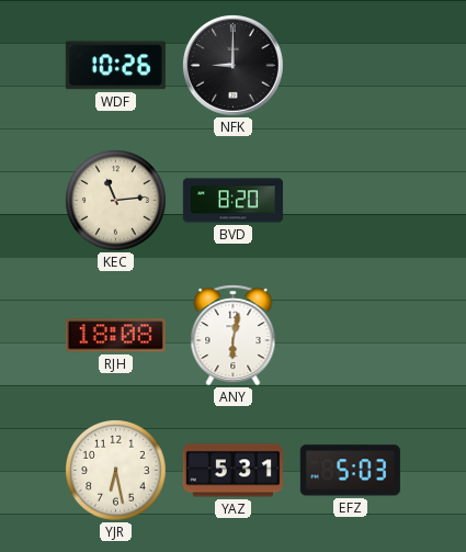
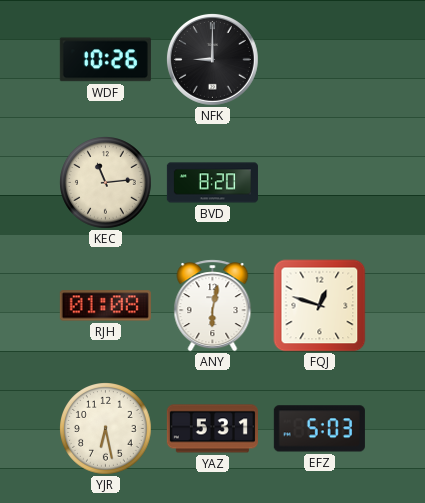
RJH: 18:08 -> 01:08
FQJ: none -> 12:48
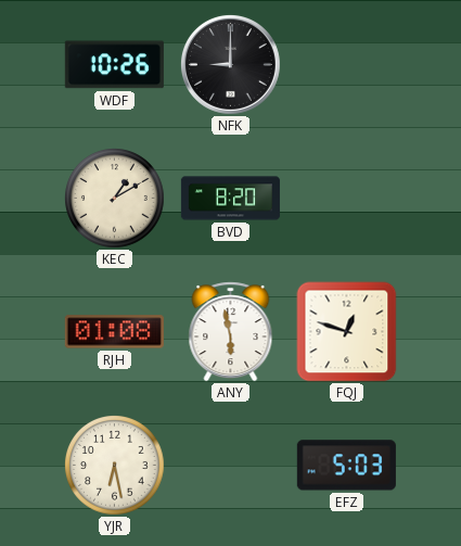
KEC: 11:14 -> 1:10
ANY: 6:02 -> 5:58
YAZ: 5:31 -> none
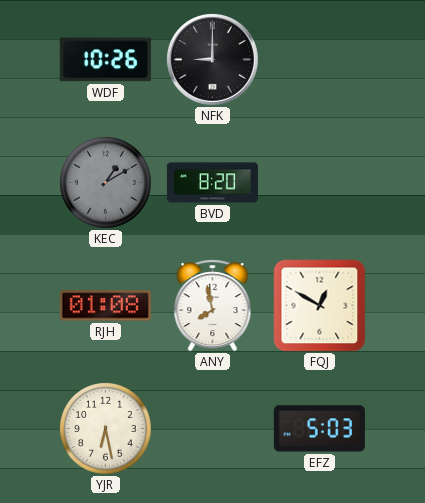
KEC dial: cream -> grey
ANY: 5:58 -> 7:58
FQJ: 12:48 -> 12:50
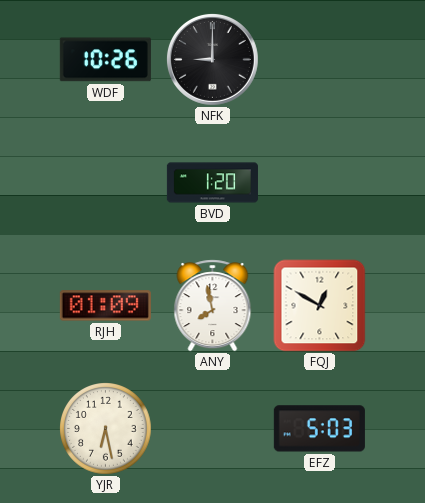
KEC: 1:10 -> none
BVD: 8:20 -> 1:20
RJH: 01:08 -> 01:09
